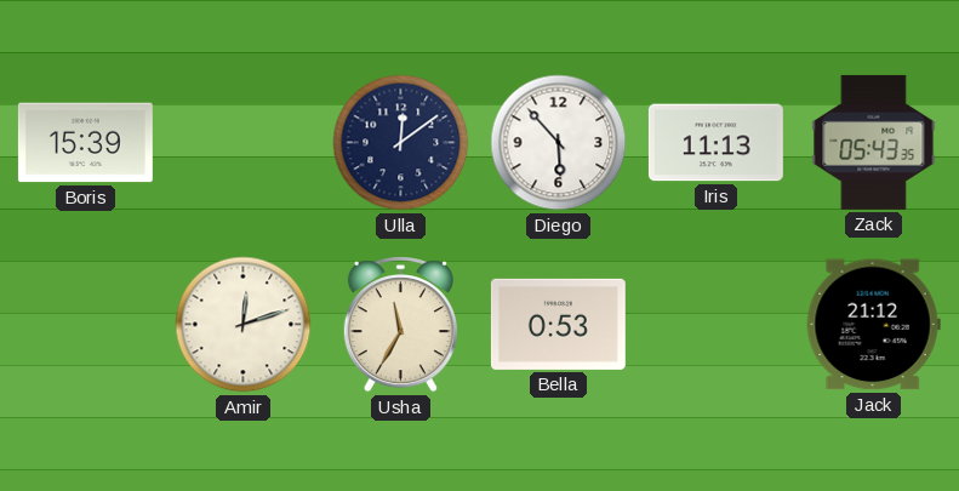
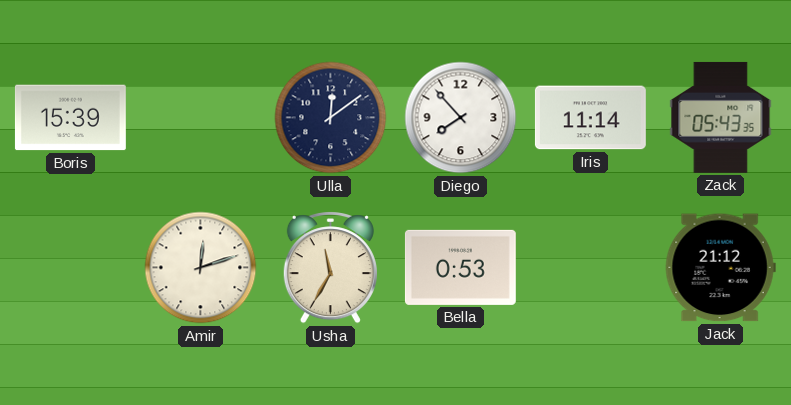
Diego: 5:53 -> 7:53
Iris: 11:13 -> 11:14
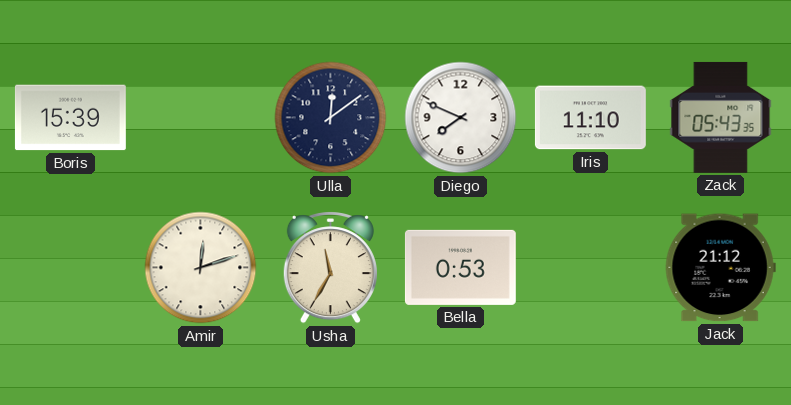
Diego: 7:53 -> 7:49
Iris: 11:14 -> 11:10
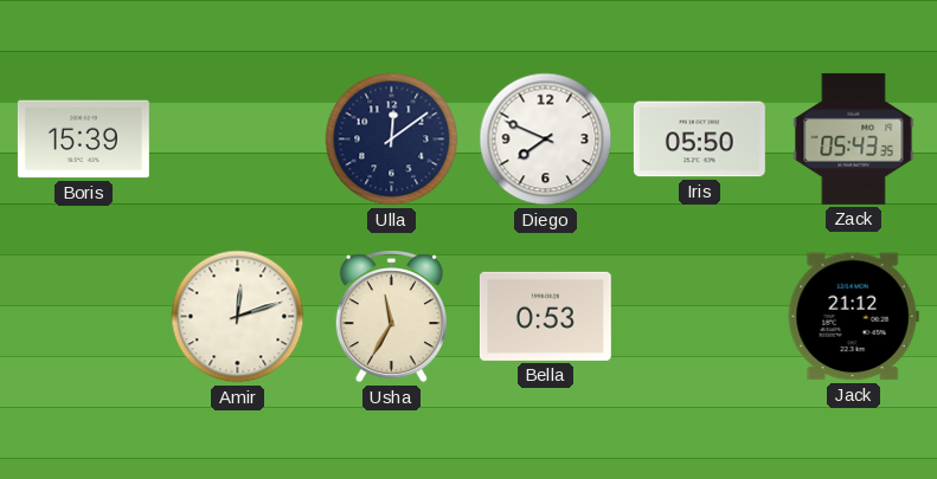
Iris: 11:10 -> 05:50
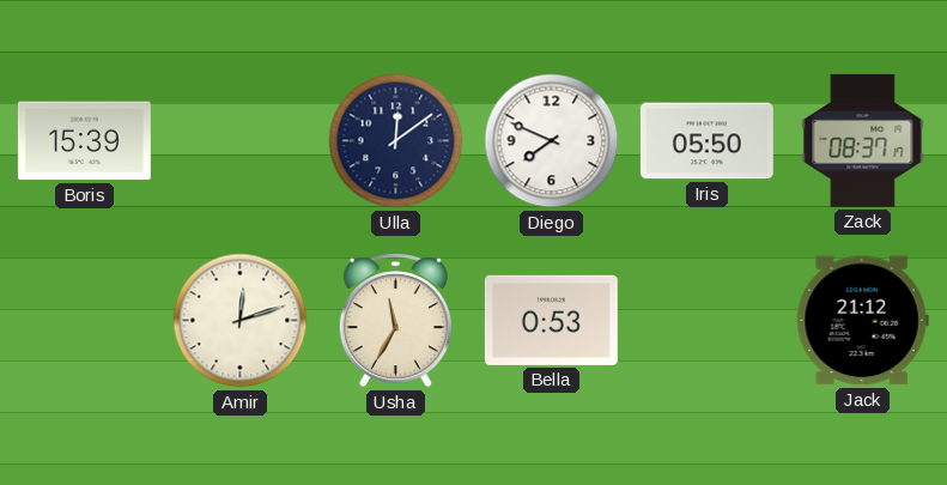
Zack: 05:43 -> 08:37
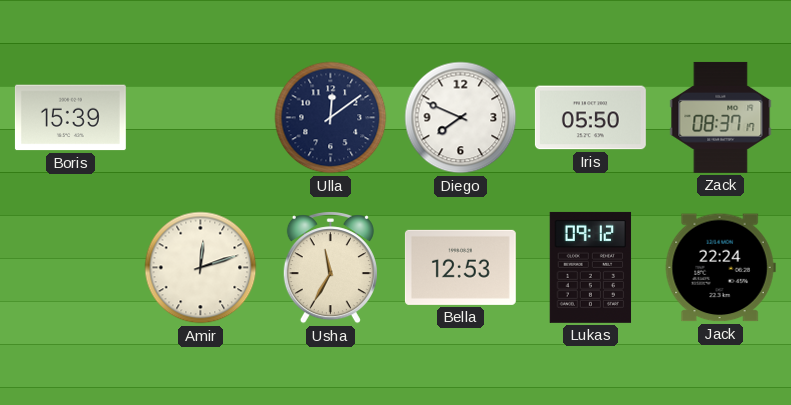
Bella: 0:53 -> 12:53
Lukas: none -> 09:12
Jack: 21:12 -> 22:24
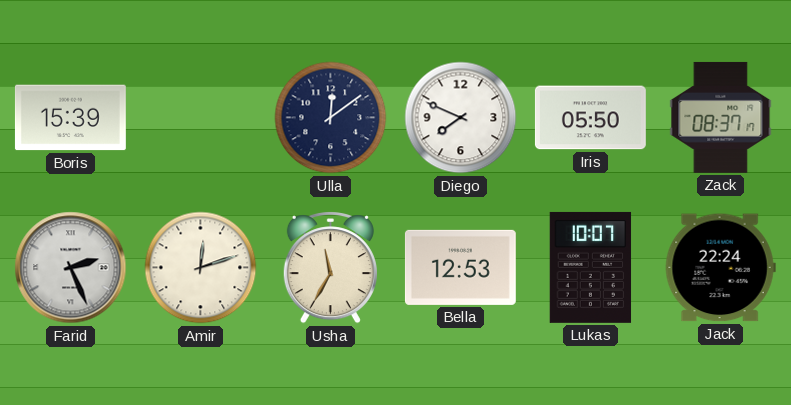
Farid: none -> 2:26
Lukas: 09:12 -> 10:07
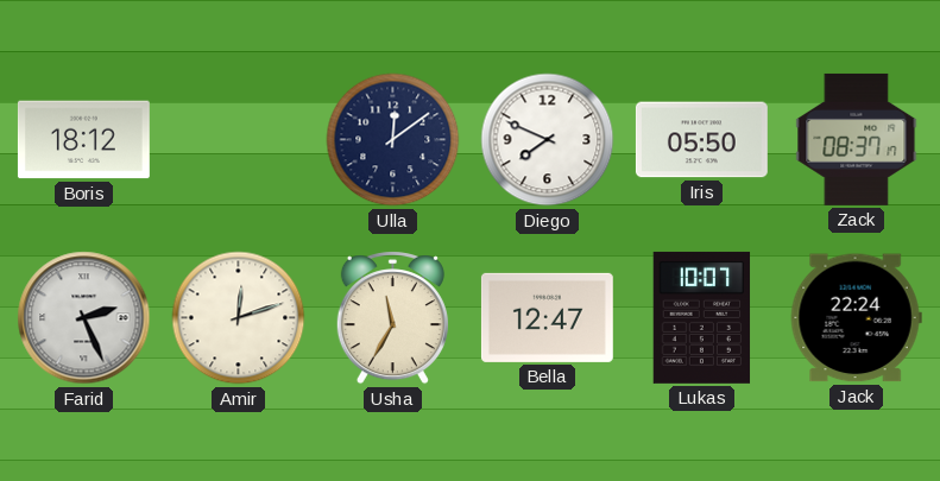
Boris: 15:39 -> 18:12
Bella: 12:53 -> 12:47
